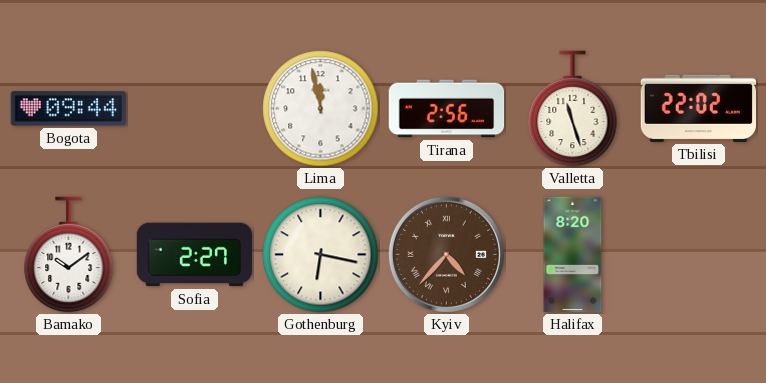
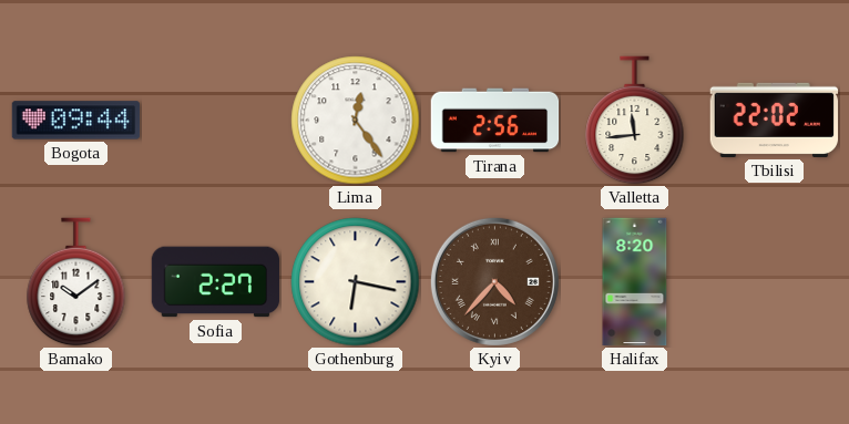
Lima: 11:58 -> 12:24
Valletta: 11:27 -> 11:44
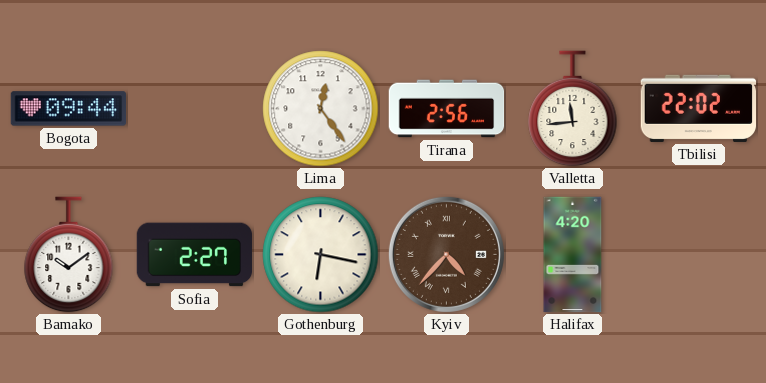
Halifax: 8:20 -> 4:20
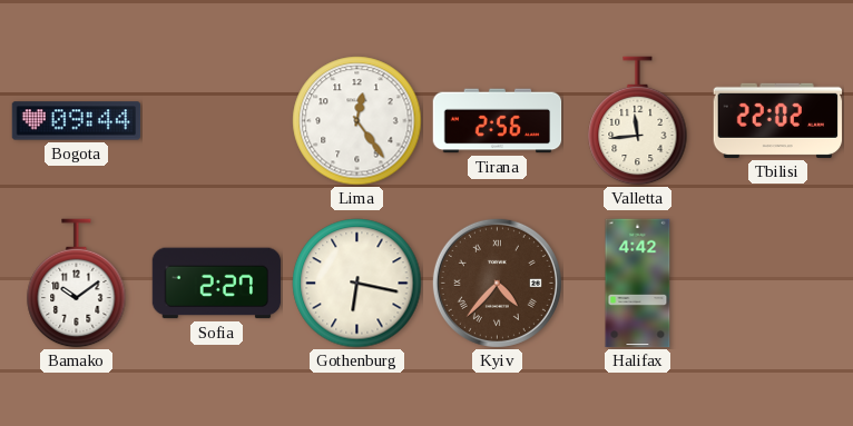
Halifax: 4:20 -> 4:42
